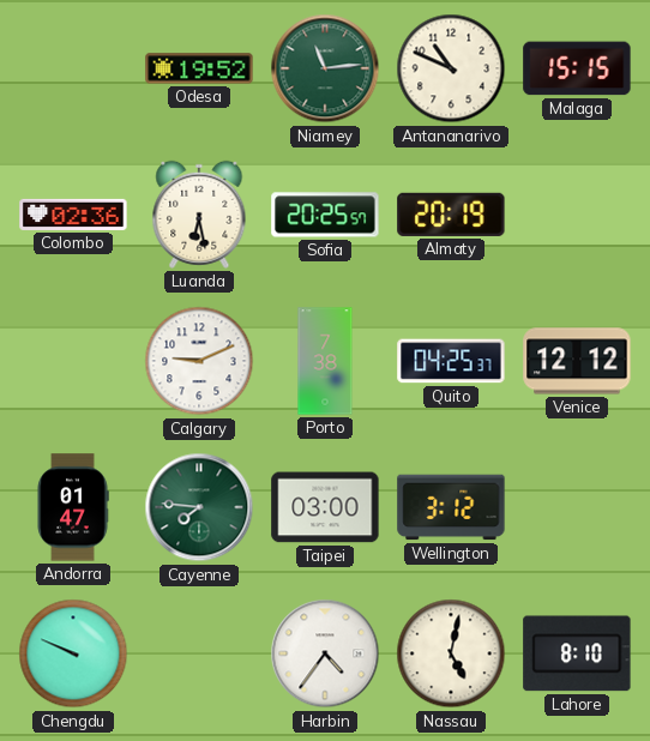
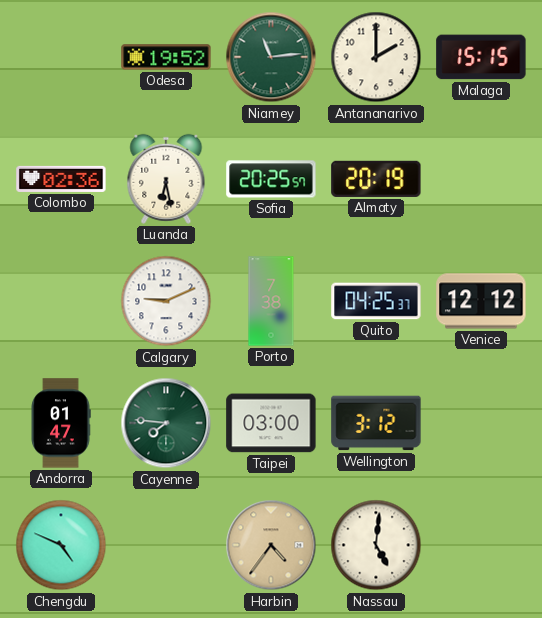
Antananarivo: 10:49 -> 2:00
Chengdu: 9:49 -> 4:49
Harbin dial: white -> champagne
Nassau: 5:02 -> 5:01
Lahore: 8:10 -> none
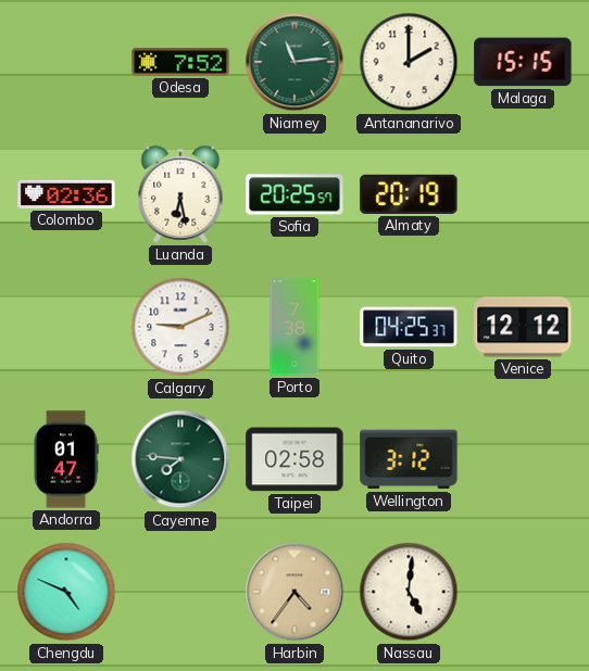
Odesa: 19:52 -> 7:52
Taipei: 03:00 -> 02:58
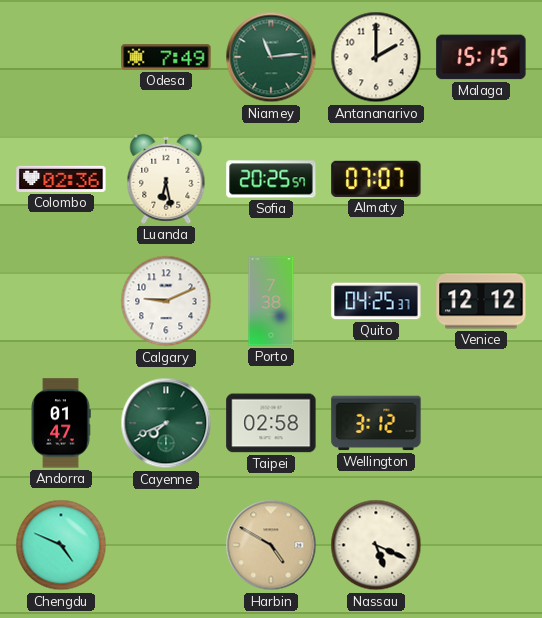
Odesa: 7:52 -> 7:49
Almaty: 20:19 -> 07:07
Cayenne: 7:46 -> 7:41
Harbin: 4:36 -> 4:50
Nassau: 5:01 -> 5:19
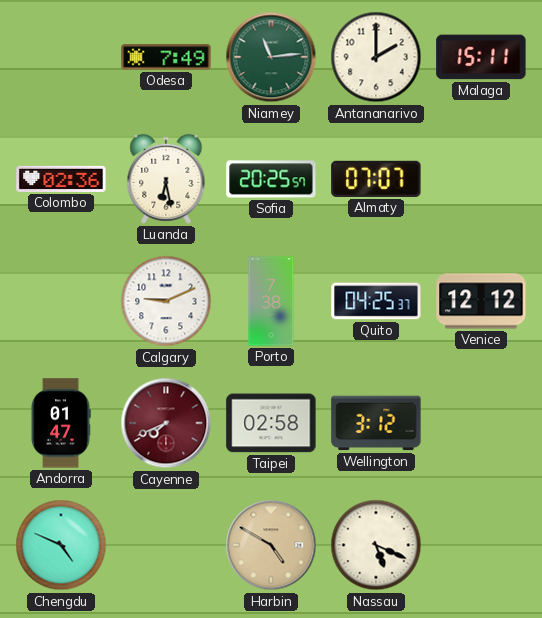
Malaga: 15:15 -> 15:11
Cayenne dial: green -> burgundy
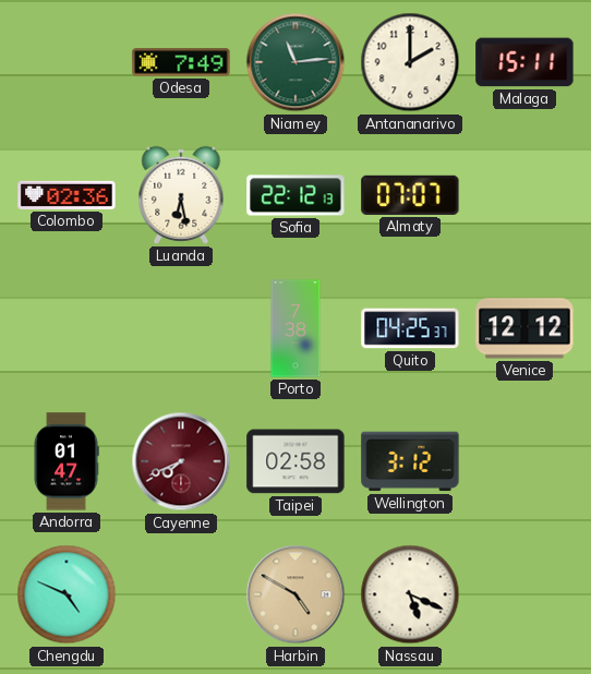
Sofia: 20:25 -> 22:12
Calgary: 9:11 -> none
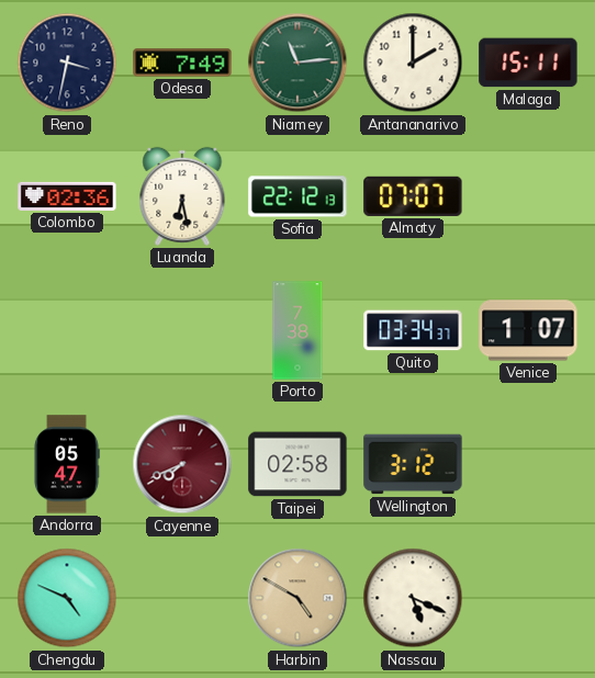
Reno: none -> 3:32
Quito: 04:25 -> 03:34
Venice: 12:12 -> 1:07
Andorra: 01:47 -> 05:47
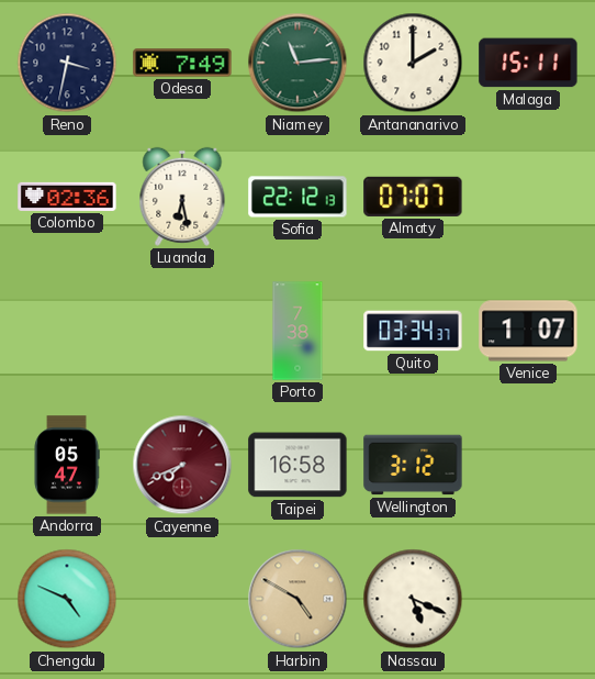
Taipei: 02:58 -> 16:58
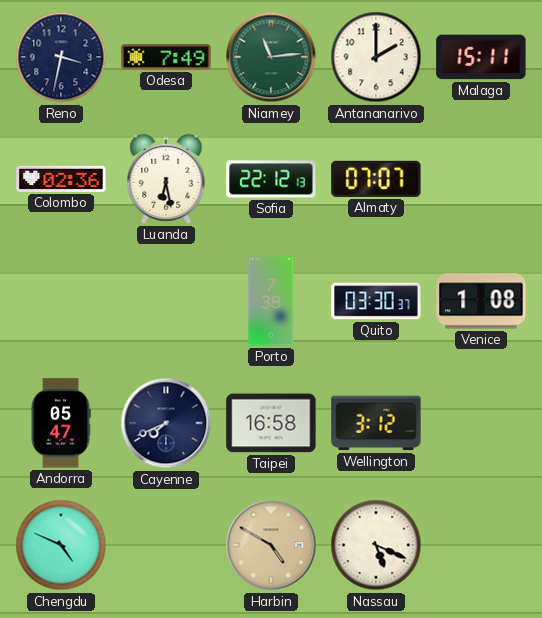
Quito: 03:34 -> 03:30
Venice: 1:07 -> 1:08
Cayenne dial: burgundy -> navy
